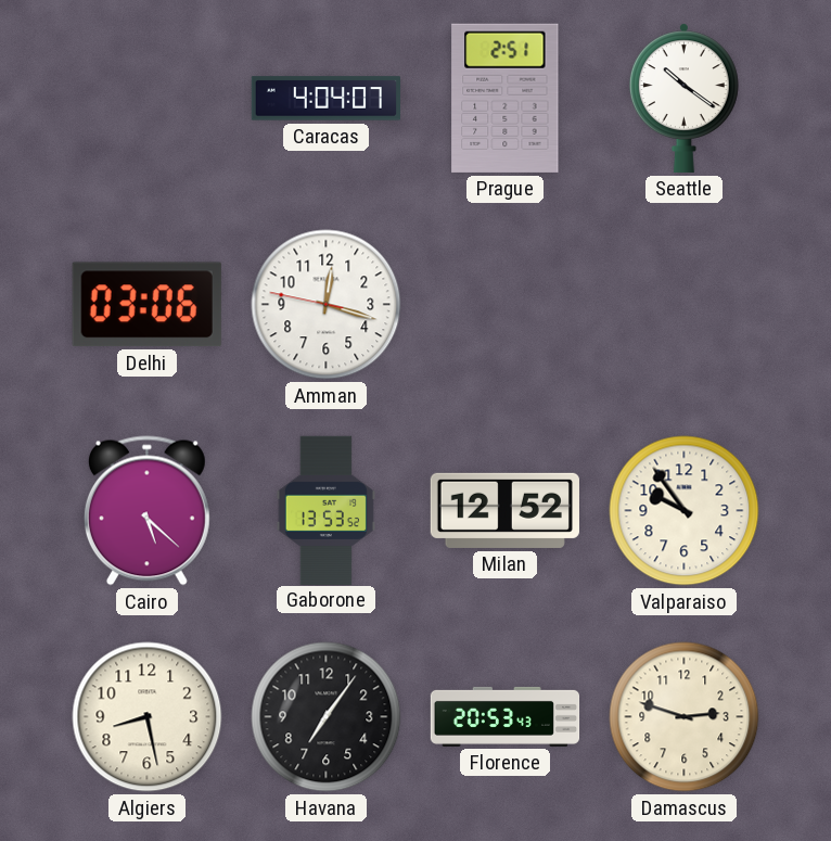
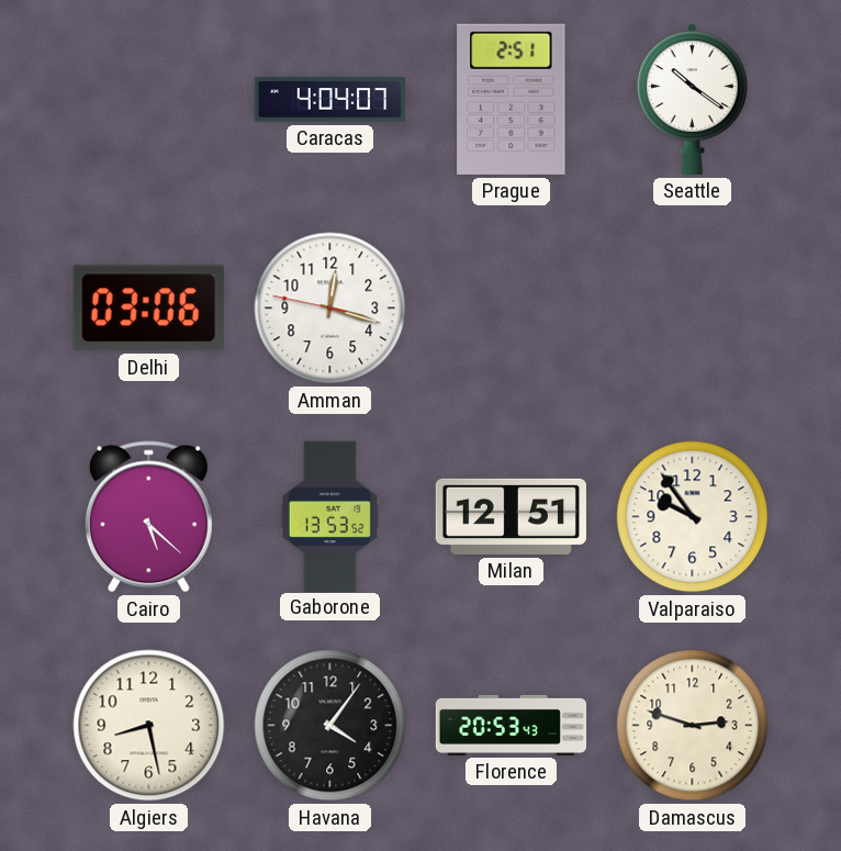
Milan: 12:52 -> 12:51
Havana: 7:06 -> 4:06
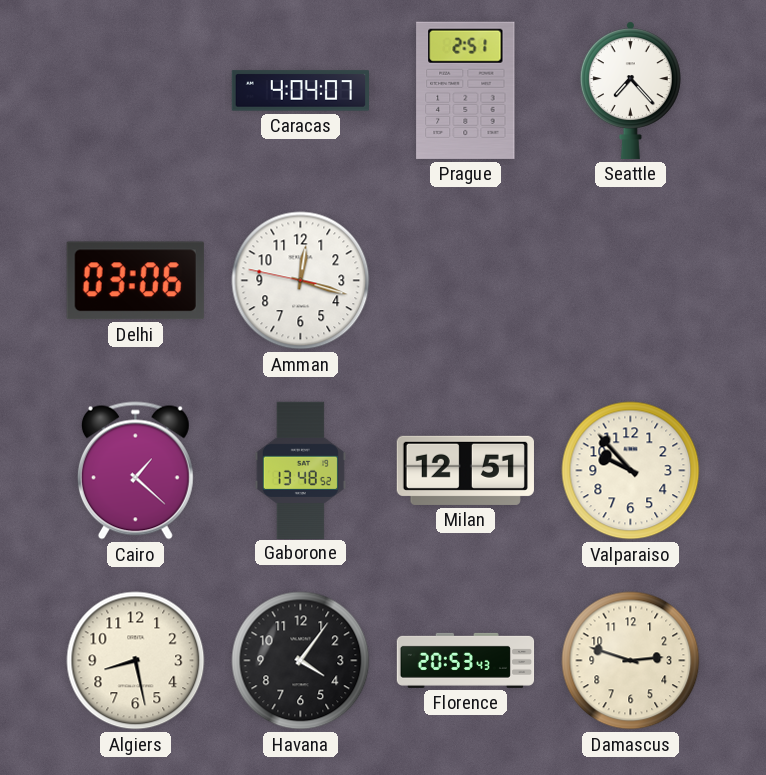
Seattle: 10:21 -> 7:23
Cairo: 5:22 -> 1:22
Gaborone: 13:53 -> 13:48
Valparaiso: 9:54 -> 9:53
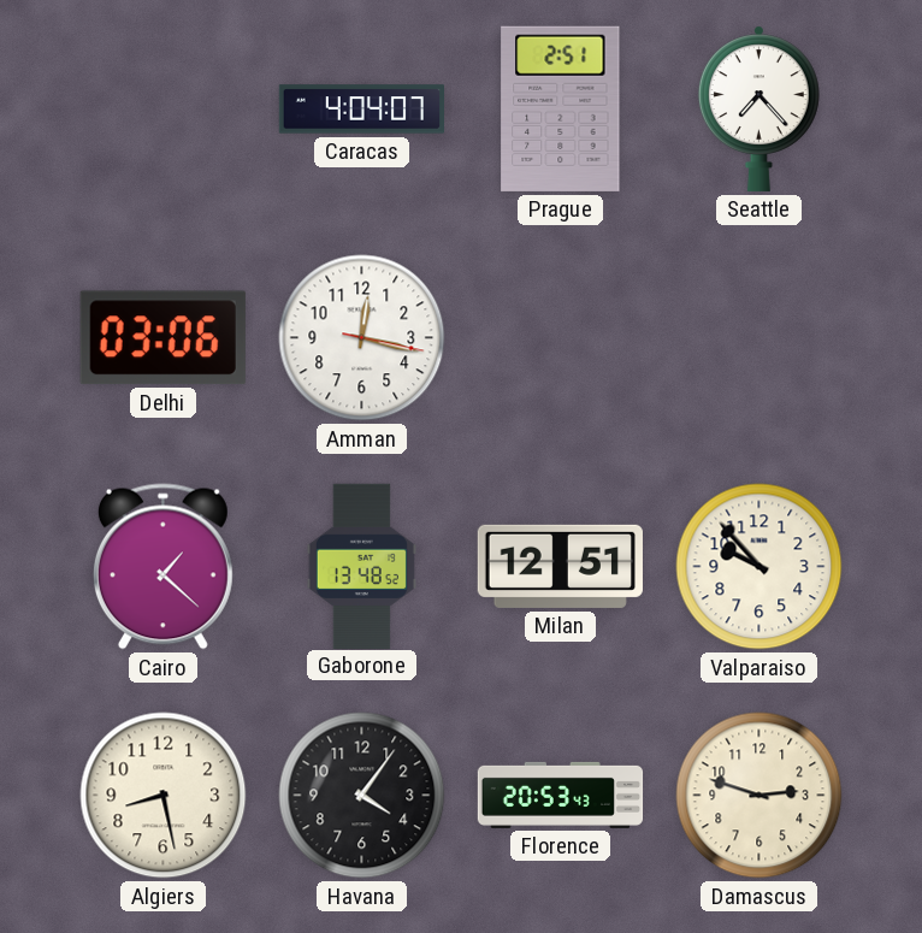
Amman: 12:17:47 -> 12:17:17
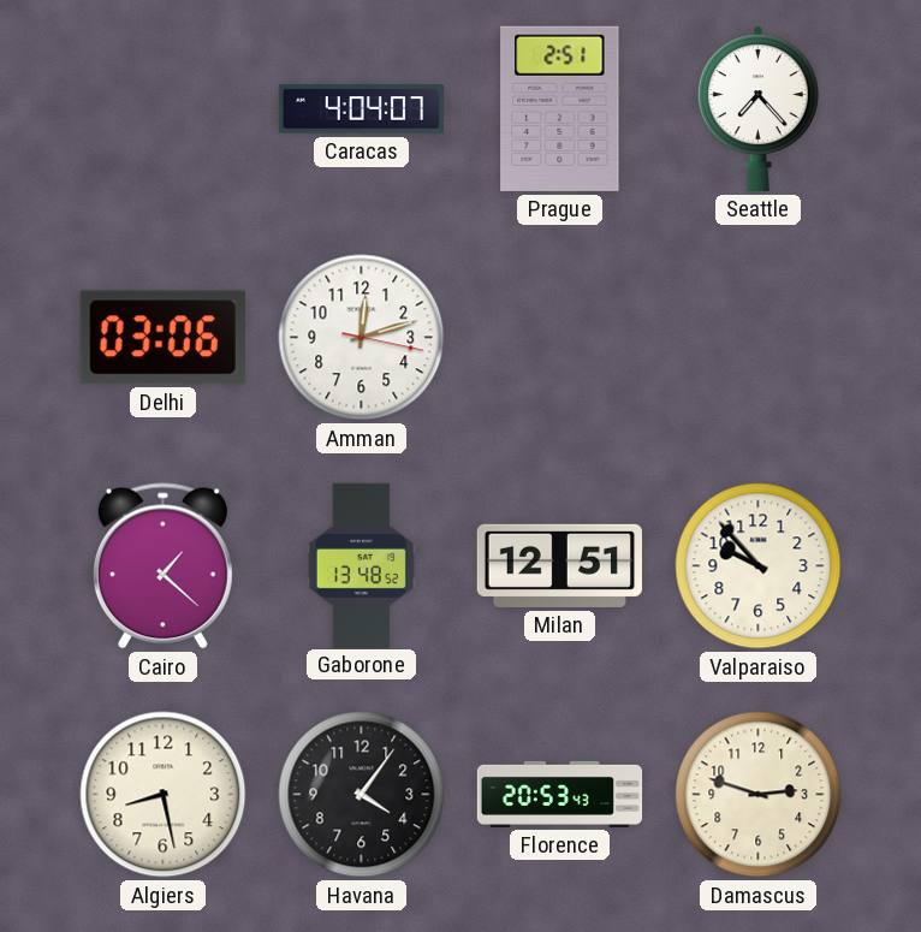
Amman: 12:17 -> 12:12
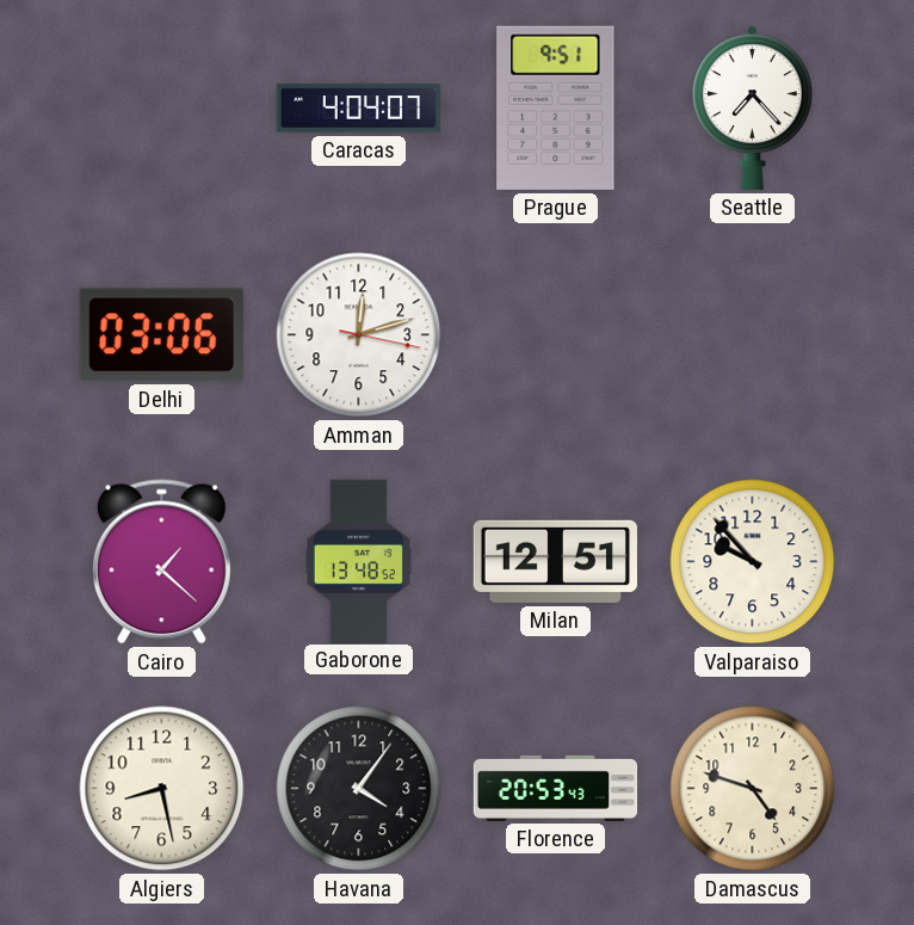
Prague: 2:51 -> 9:51
Damascus: 2:48 -> 4:48
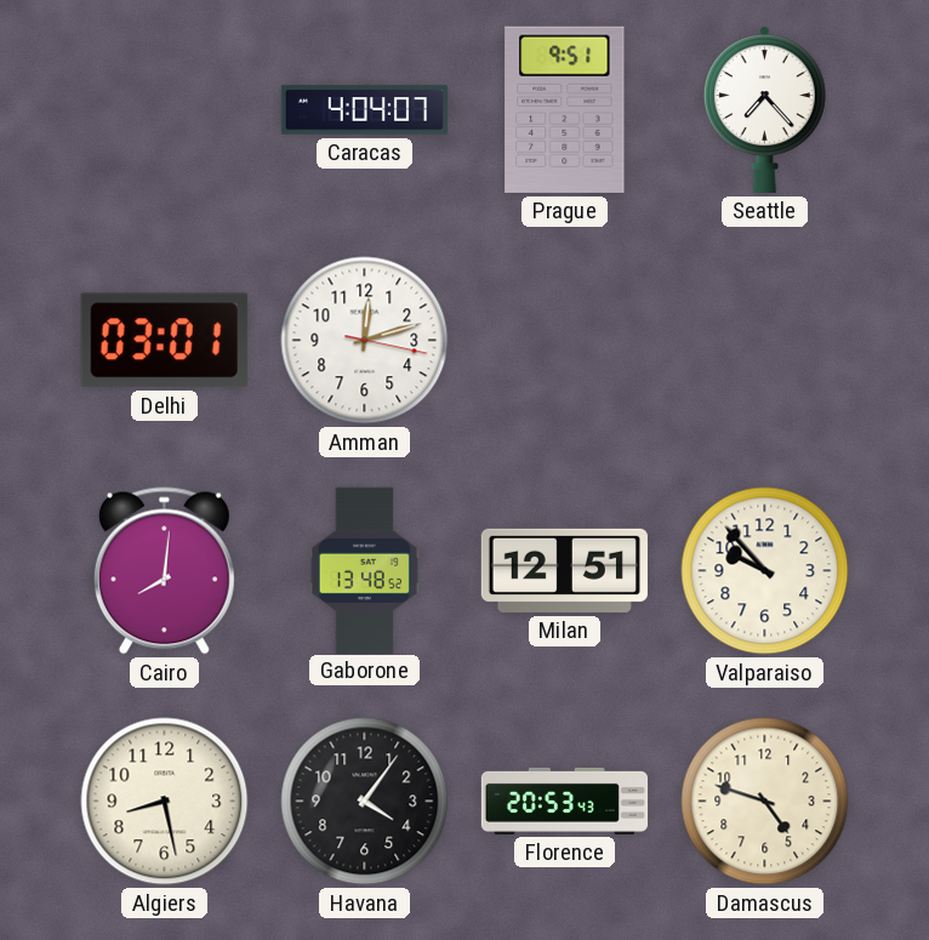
Delhi: 03:06 -> 03:01
Cairo: 1:22 -> 8:01
